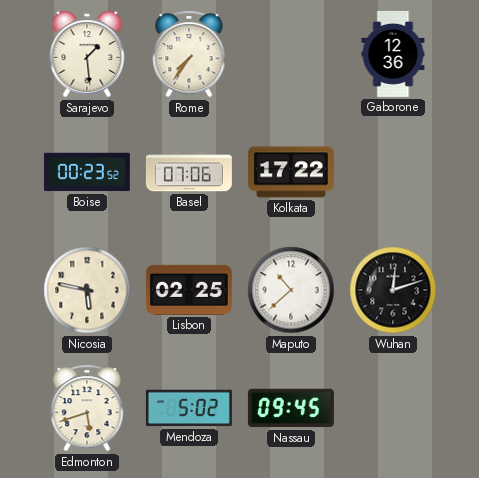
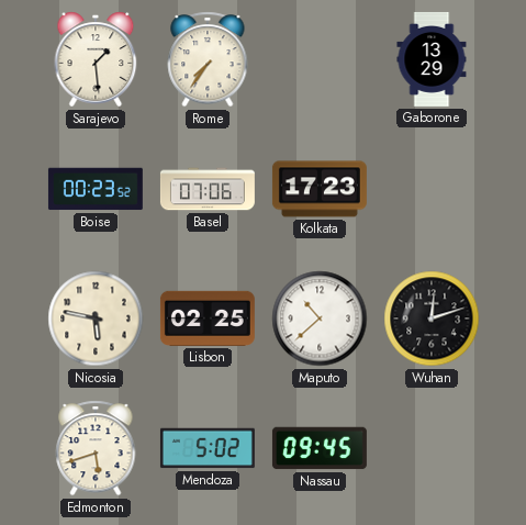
Gaborone: 12:36 -> 13:29
Kolkata: 17:22 -> 17:23
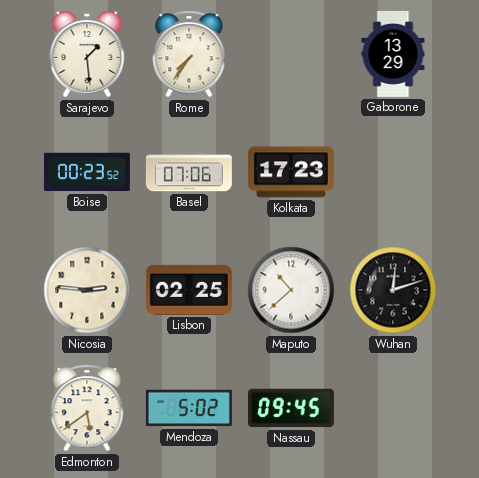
Nicosia: 5:47 -> 2:46
Edmonton: 5:42 -> 5:39
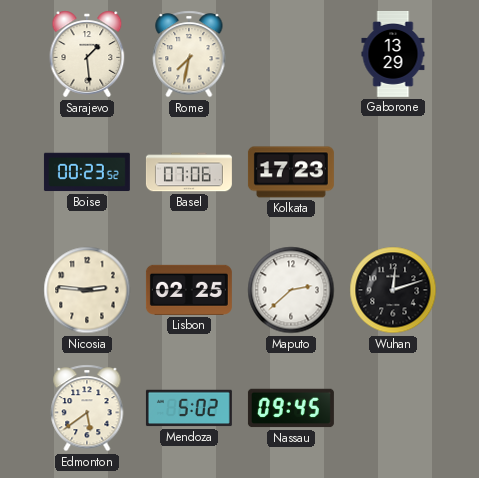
Rome: 7:36 -> 7:32
Maputo: 10:38 -> 2:38
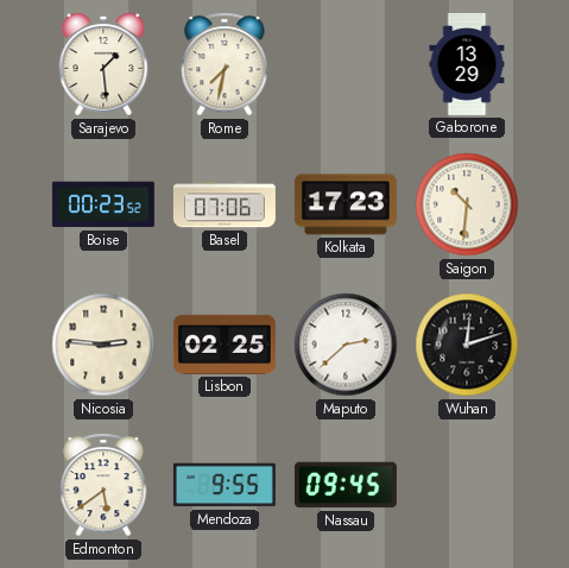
Saigon: none -> 10:31
Mendoza: 5:02 -> 9:55
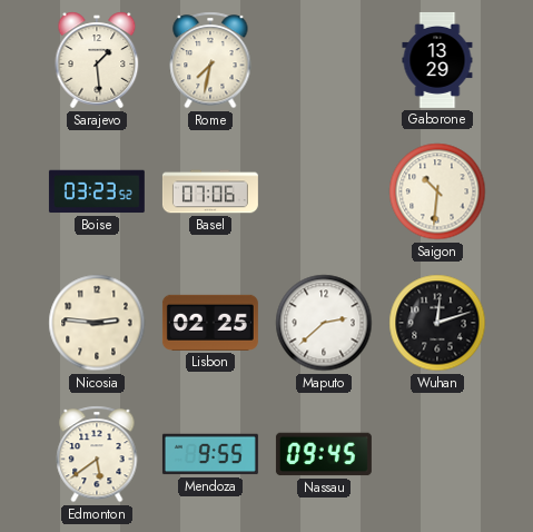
Boise: 00:23 -> 03:23
Kolkata: 17:23 -> none
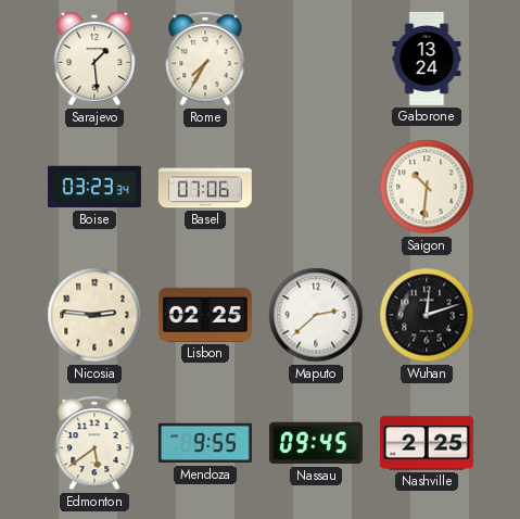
Rome: 7:32 -> 7:35
Gaborone: 13:29 -> 13:24
Boise: 03:23:52 -> 03:23:34
Nashville: none -> 2:25
